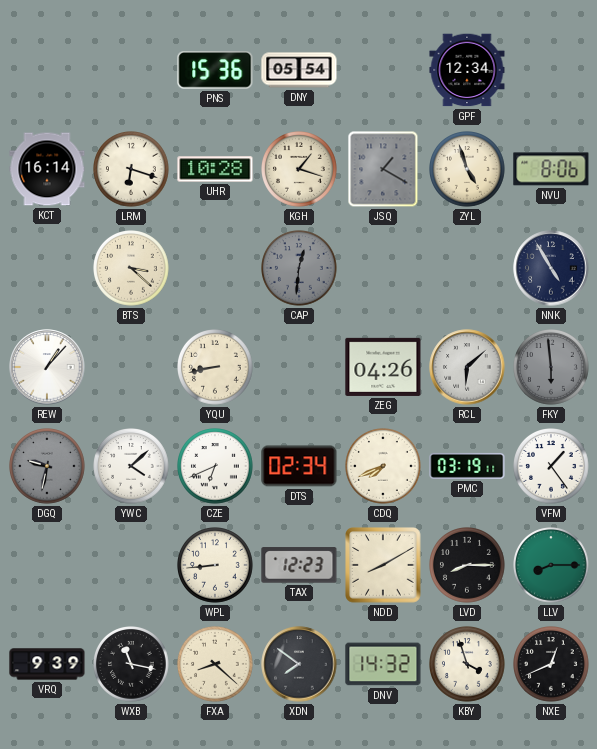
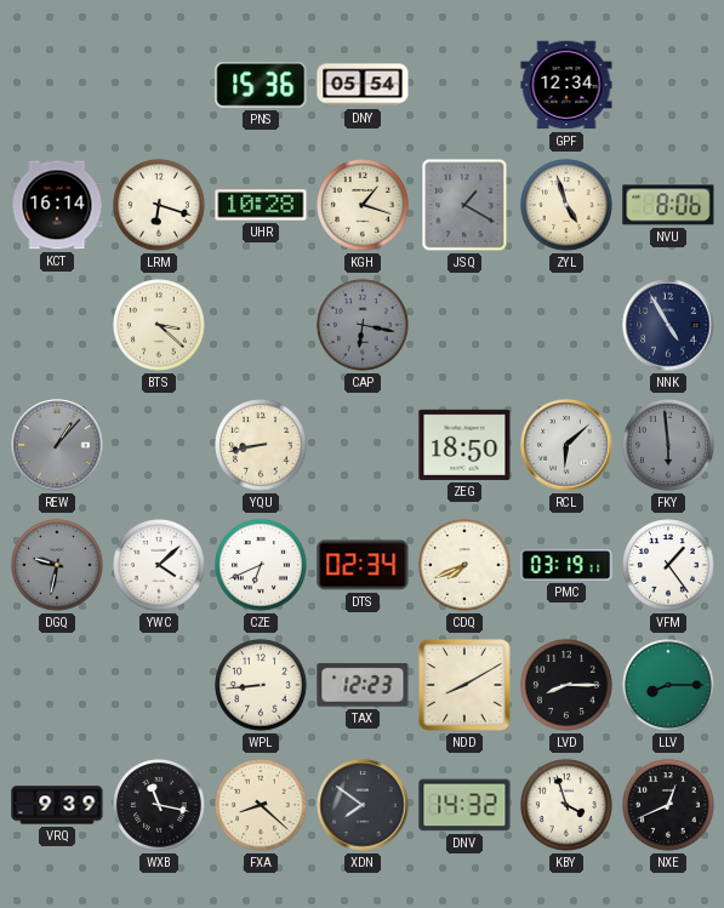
CAP: 12:31 -> 6:17
REW dial: white -> grey
ZEG: 04:26 -> 18:50
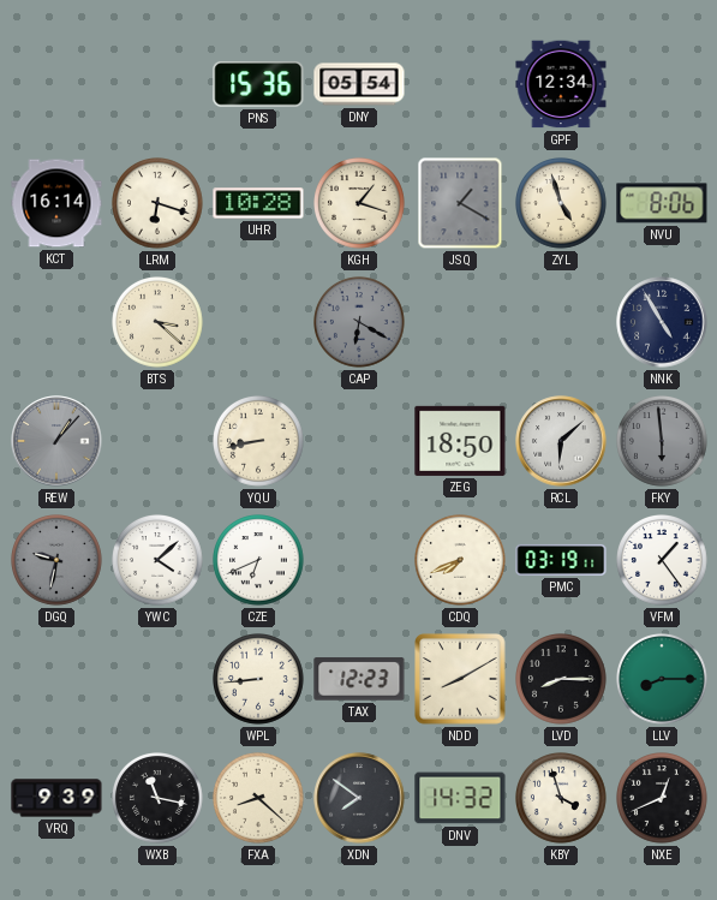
CAP: 6:17 -> 6:20
DTS: 02:34 -> none
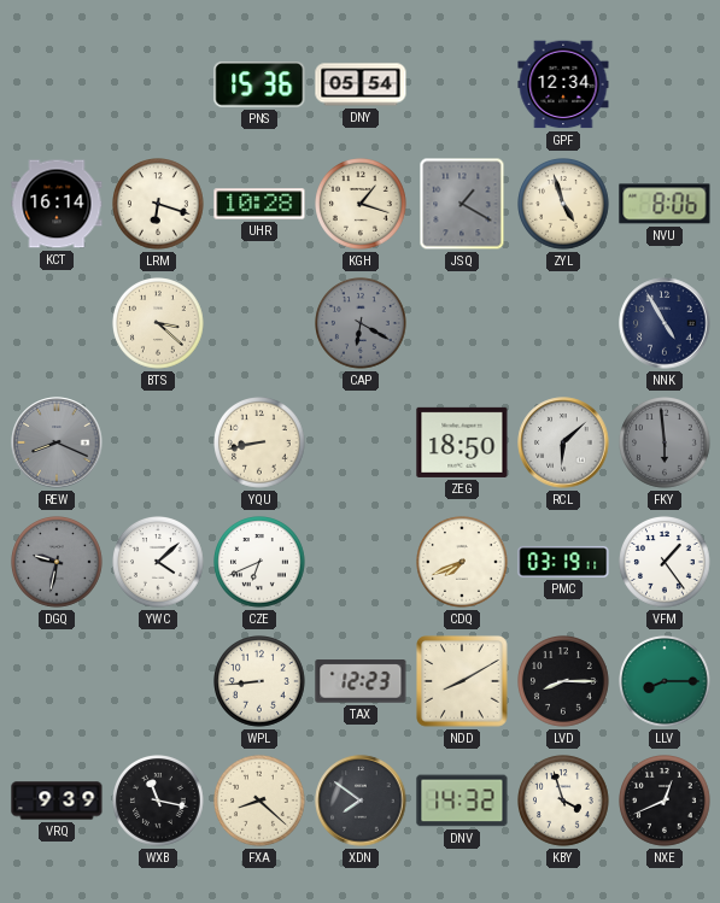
REW: 1:07 -> 8:19
